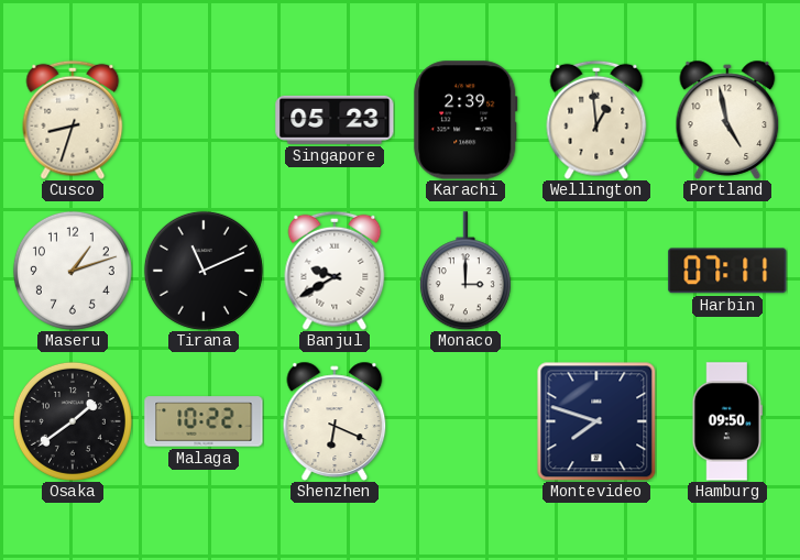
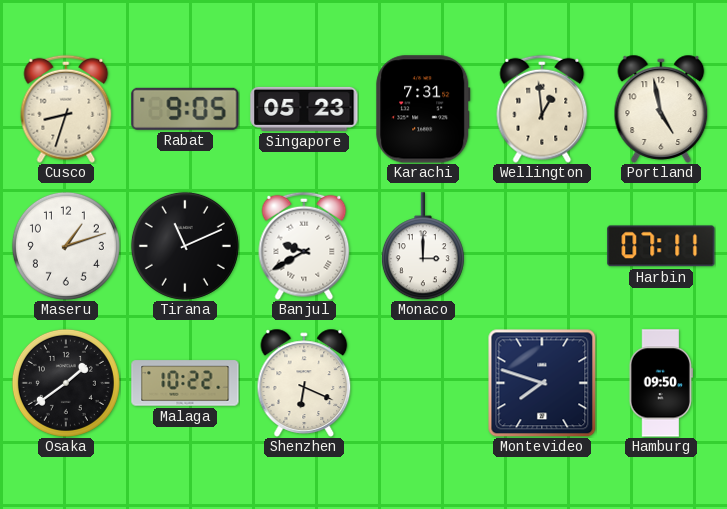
Rabat: none -> 9:05
Karachi: 2:39 -> 7:31
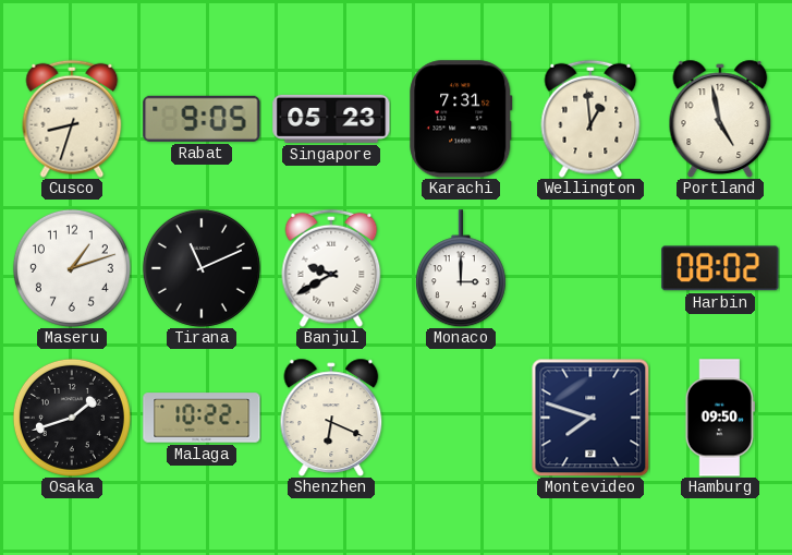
Harbin: 07:11 -> 08:02
Osaka: 1:39 -> 1:42
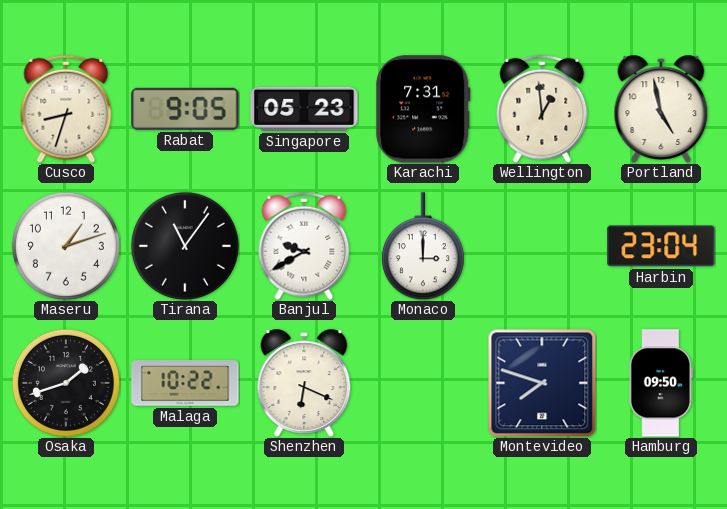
Tirana: 11:11 -> 11:06
Harbin: 08:02 -> 23:04
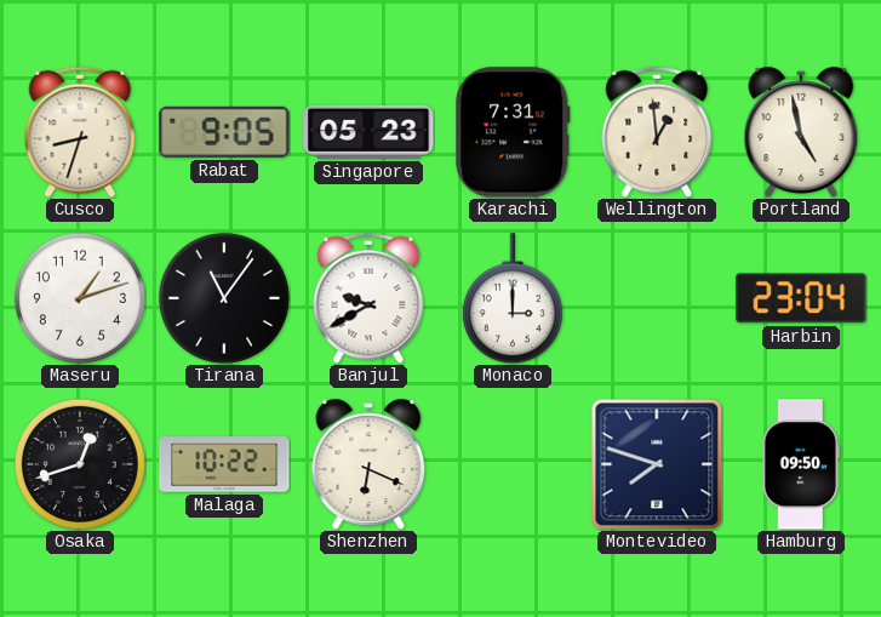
Osaka: 1:42 -> 12:42
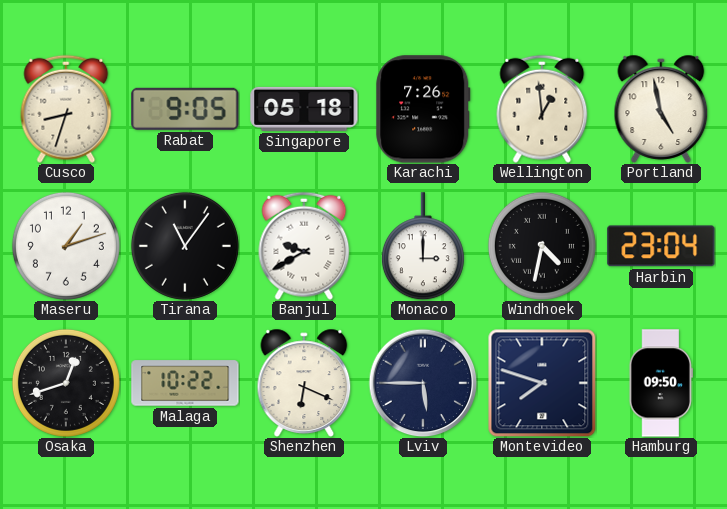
Singapore: 05:23 -> 05:18
Karachi: 7:31 -> 7:26
Windhoek: none -> 4:32
Lviv: none -> 5:45
